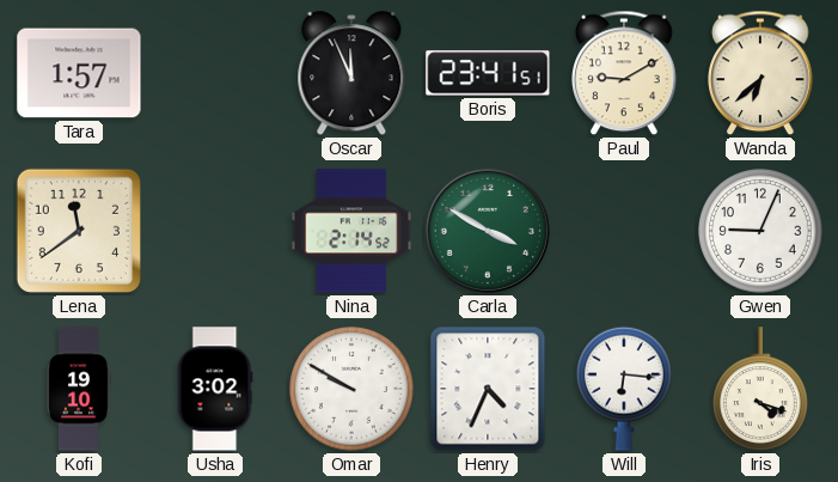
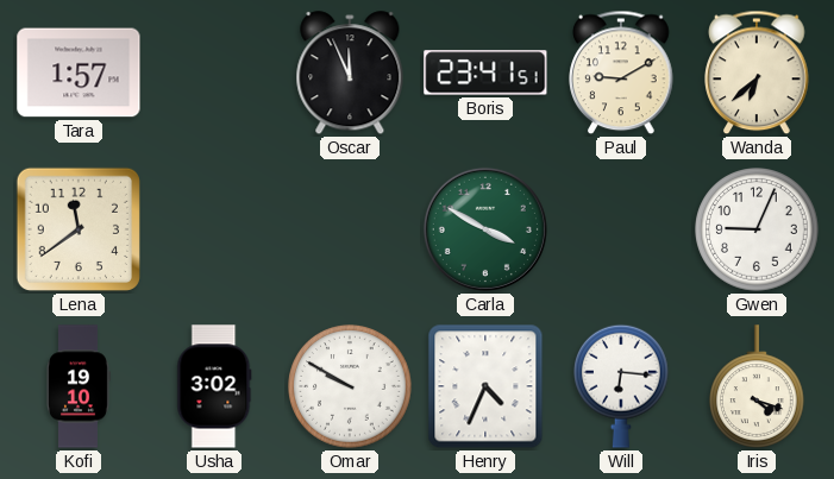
Nina: 2:14 -> none
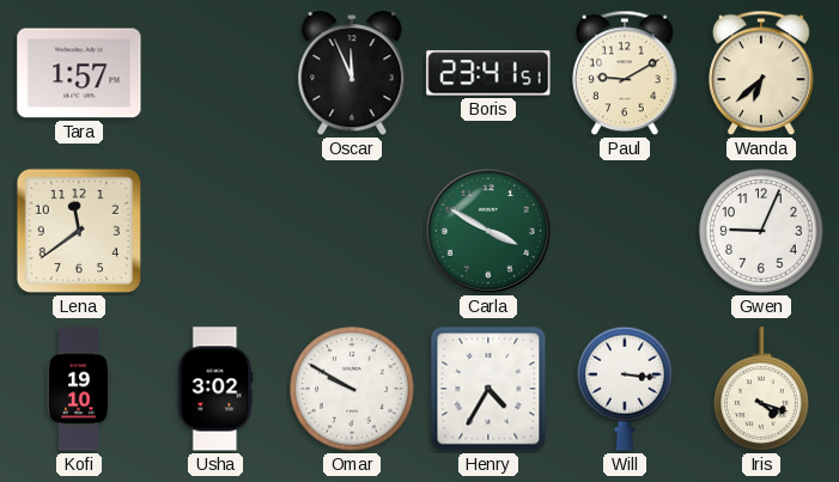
Henry: 4:34 -> 4:35
Will: 6:16 -> 3:16
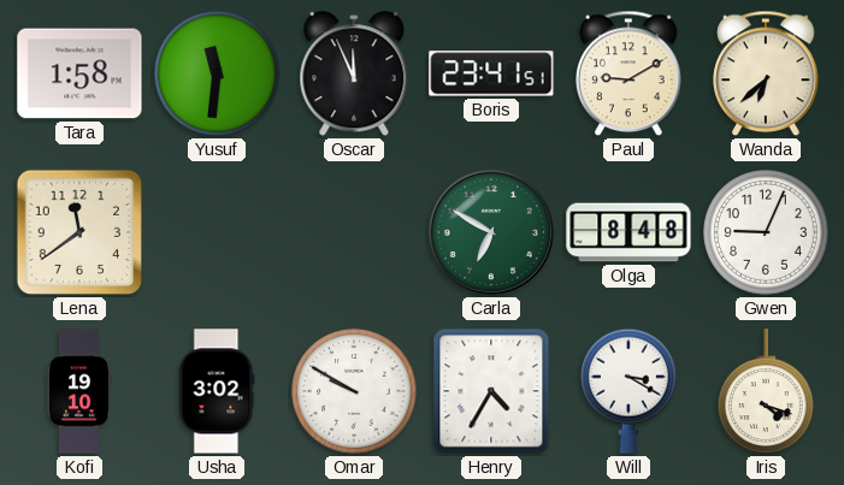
Tara: 1:57 -> 1:58
Yusuf: none -> 11:31
Carla: 3:50 -> 6:50
Olga: none -> 8:48
Will: 3:16 -> 3:20
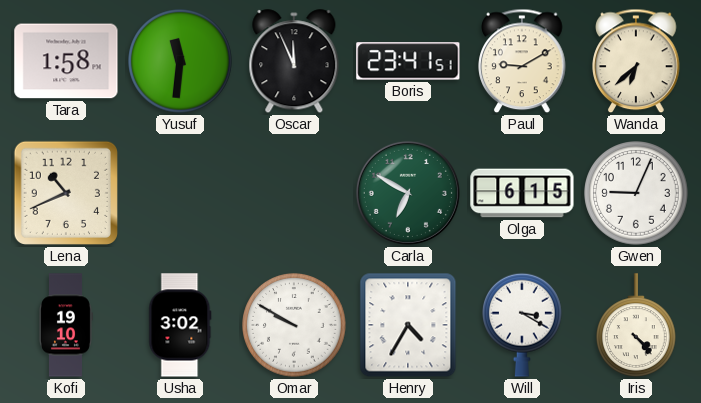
Lena: 11:39 -> 10:41
Olga: 8:48 -> 6:15
Iris: 4:18 -> 4:23
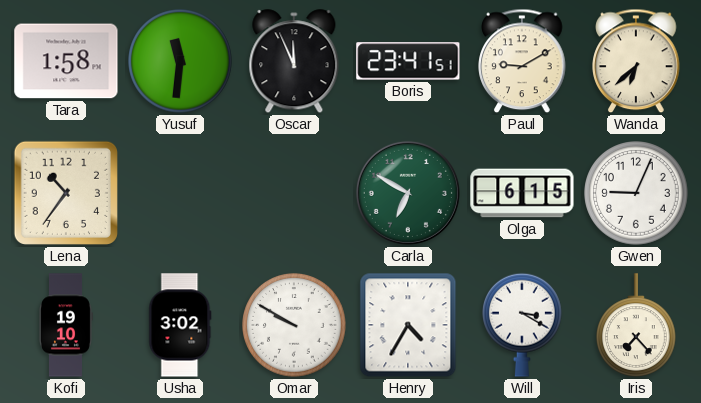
Lena: 10:41 -> 10:36
Iris: 4:23 -> 7:23
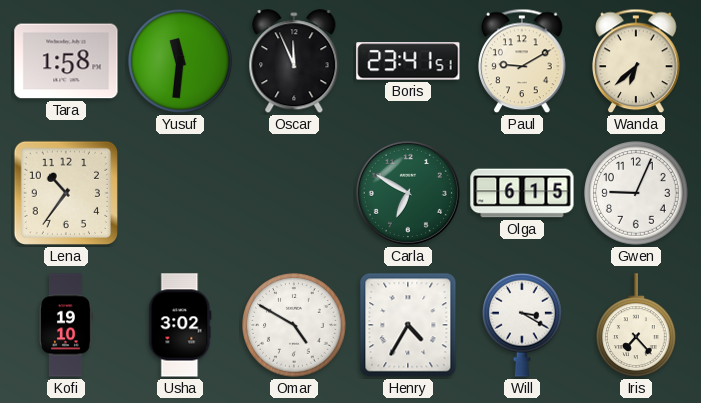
Omar: 9:50 -> 4:50
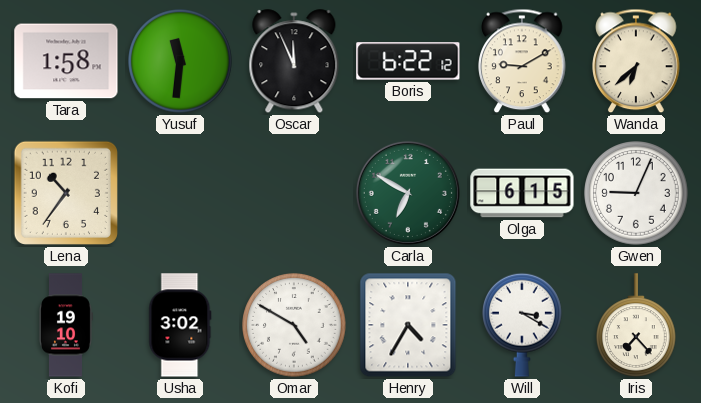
Boris: 23:41 -> 6:22
